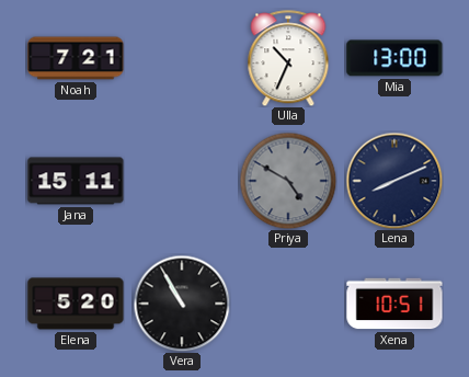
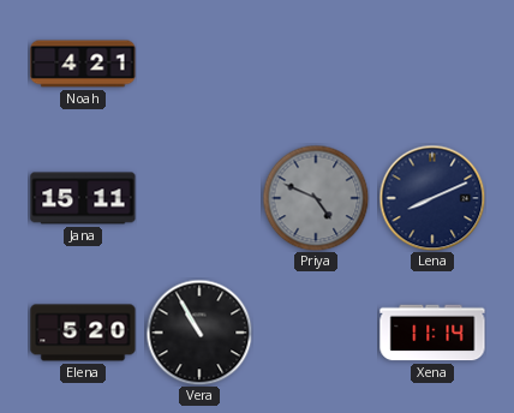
Noah: 7:21 -> 4:21
Ulla: 10:34 -> none
Mia: 13:00 -> none
Priya: 4:50 -> 4:49
Xena: 10:51 -> 11:14
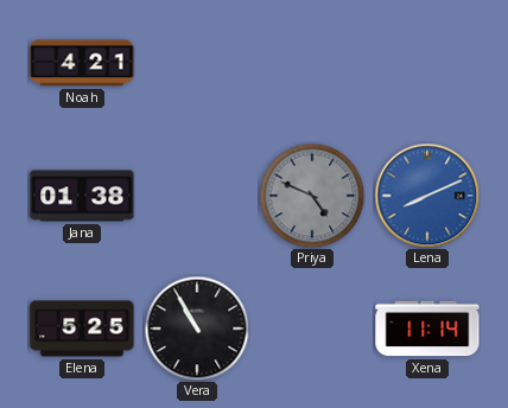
Jana: 15:11 -> 01:38
Lena dial: navy -> blue
Elena: 5:20 -> 5:25
